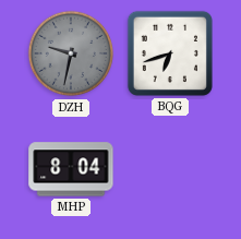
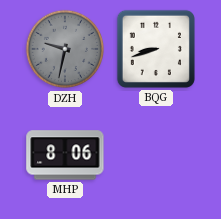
BQG: 6:42 -> 8:42
MHP: 8:04 -> 8:06
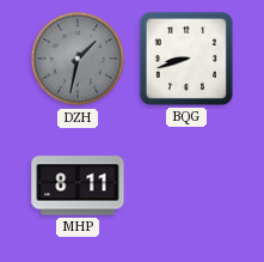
DZH: 9:32 -> 1:32
MHP: 8:06 -> 8:11
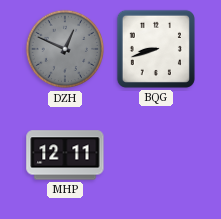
DZH: 1:32 -> 12:49
MHP: 8:11 -> 12:11
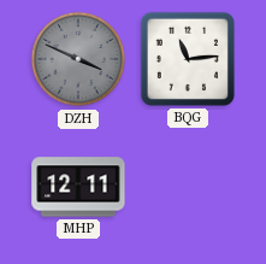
DZH: 12:49 -> 3:49
BQG: 8:42 -> 11:14
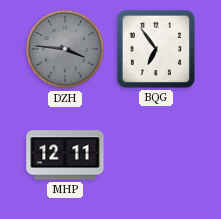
DZH: 3:49 -> 3:46
BQG: 11:14 -> 6:54
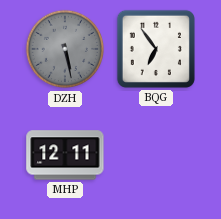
DZH: 3:46 -> 5:28
